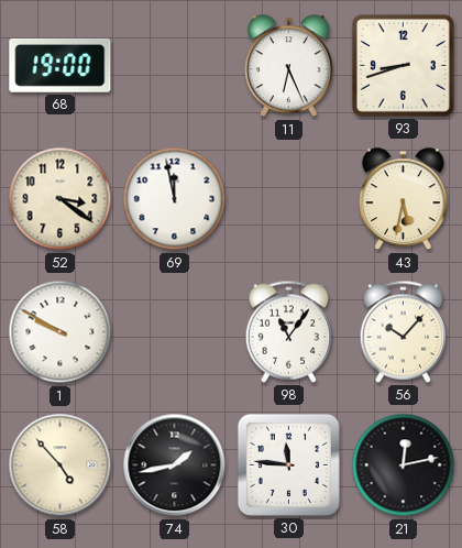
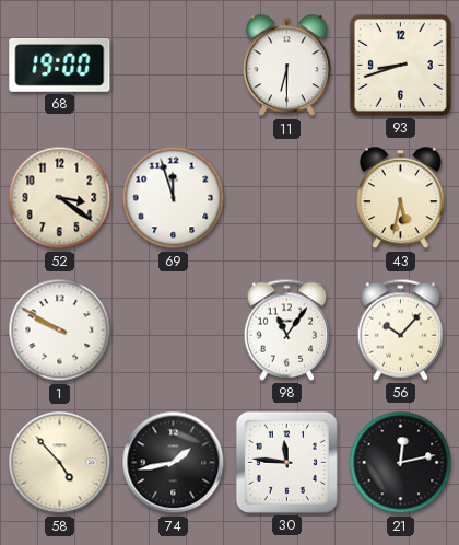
11: 6:26 -> 6:30
69: 11:58 -> 11:57
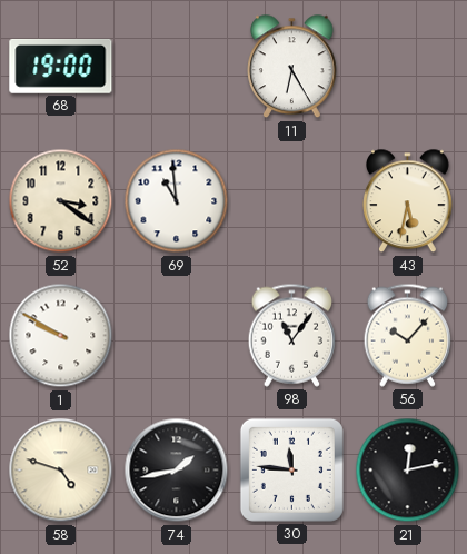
11: 6:30 -> 6:25
93: 8:42 -> none
69: 11:57 -> 10:59
58: 4:53 -> 4:48
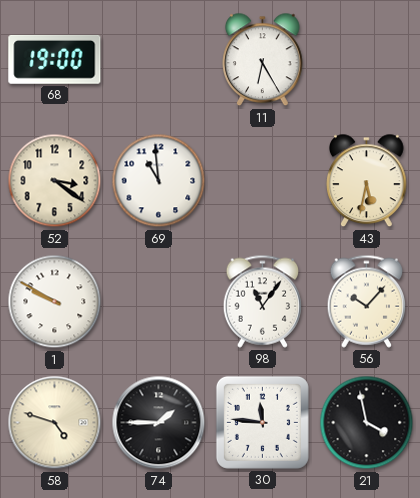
74: 1:43 -> 1:45
21: 12:13 -> 3:58
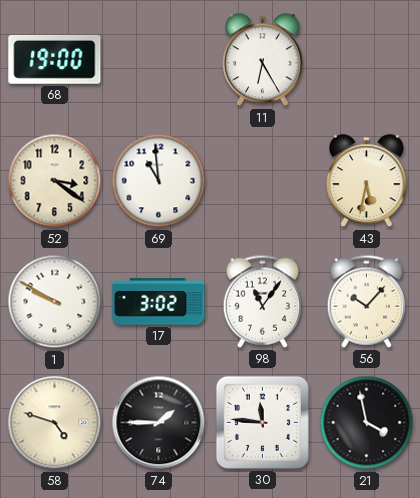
17: none -> 3:02
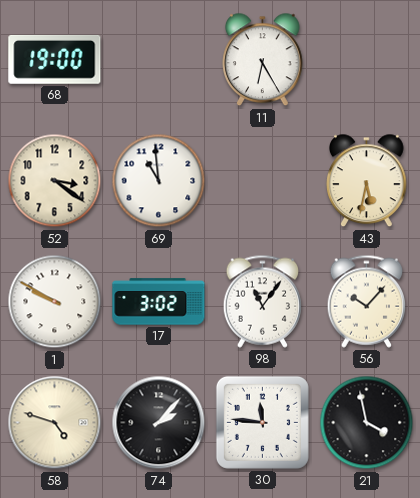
74: 1:45 -> 2:07
